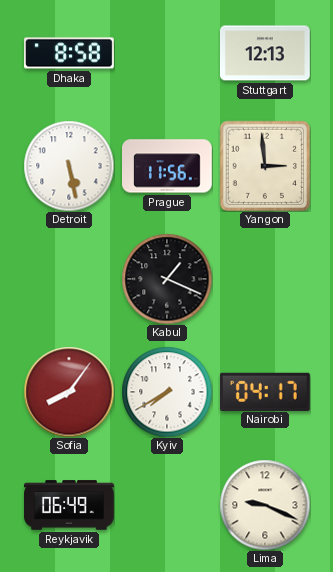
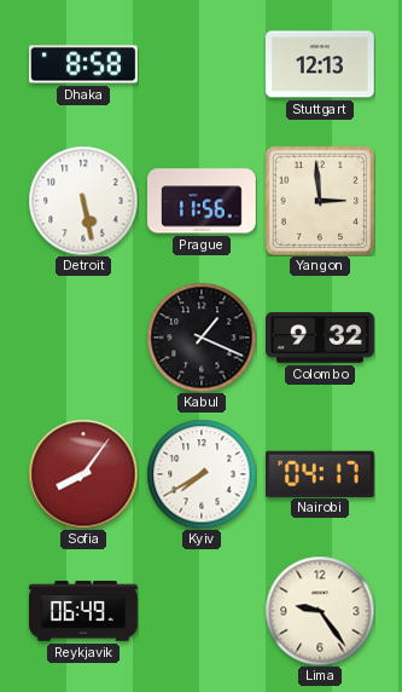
Colombo: none -> 9:32
Lima: 9:19 -> 9:24
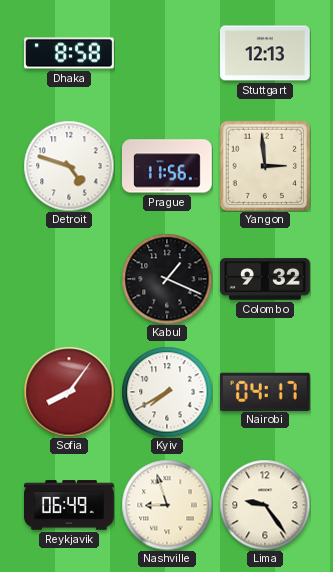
Detroit: 5:28 -> 4:48
Nashville: none -> 8:57
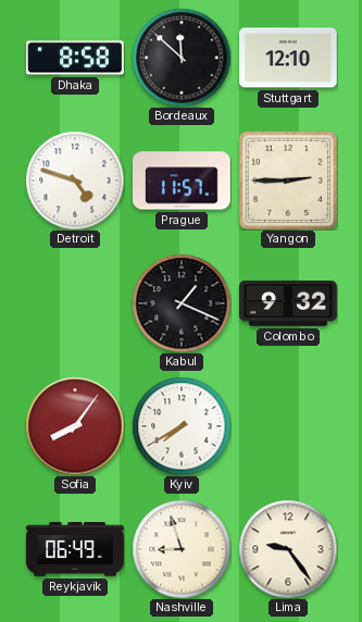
Bordeaux: none -> 11:52
Stuttgart: 12:13 -> 12:10
Prague: 11:56 -> 11:57
Yangon: 2:59 -> 2:45
Nairobi: 04:17 -> none
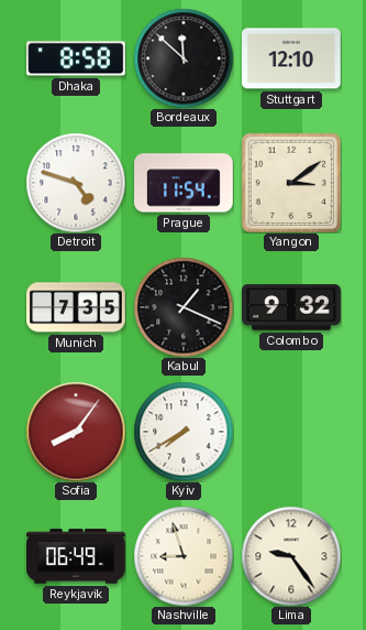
Prague: 11:57 -> 11:54
Yangon: 2:45 -> 3:09
Munich: none -> 7:35
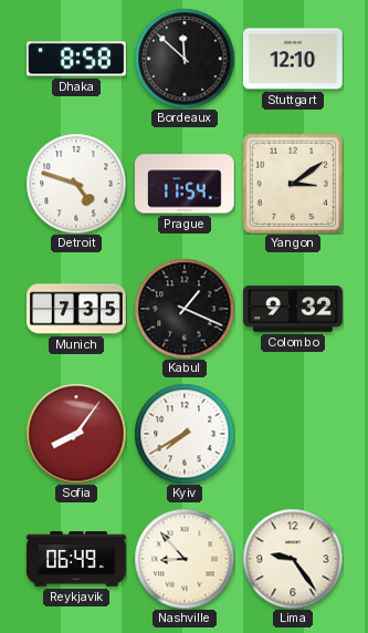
Nashville: 8:57 -> 8:53
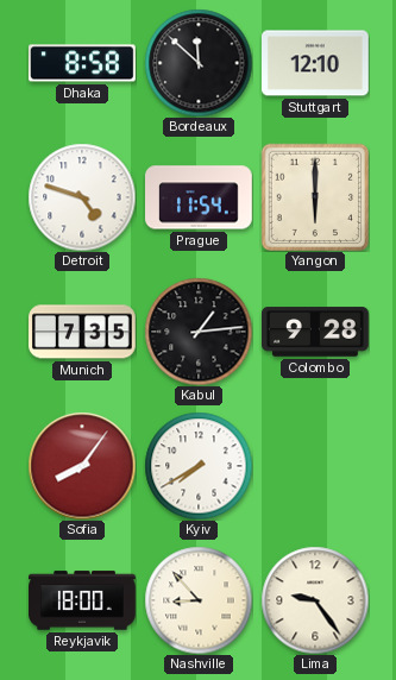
Yangon: 3:09 -> 6:00
Kabul: 1:19 -> 1:14
Colombo: 9:32 -> 9:28
Reykjavik: 06:49 -> 18:00
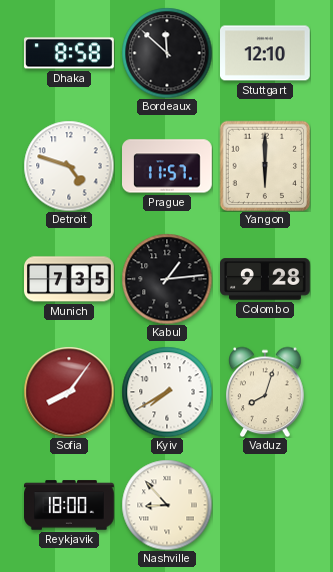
Prague: 11:54 -> 11:57
Vaduz: none -> 8:03
Lima: 9:24 -> none
